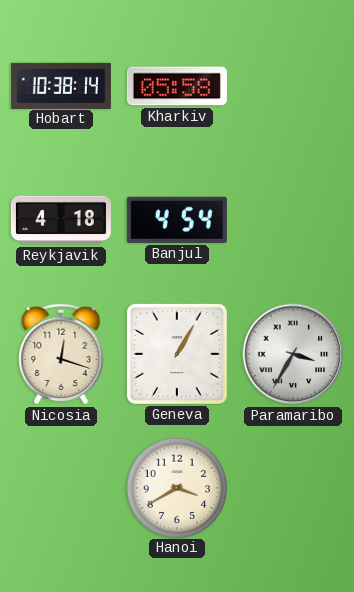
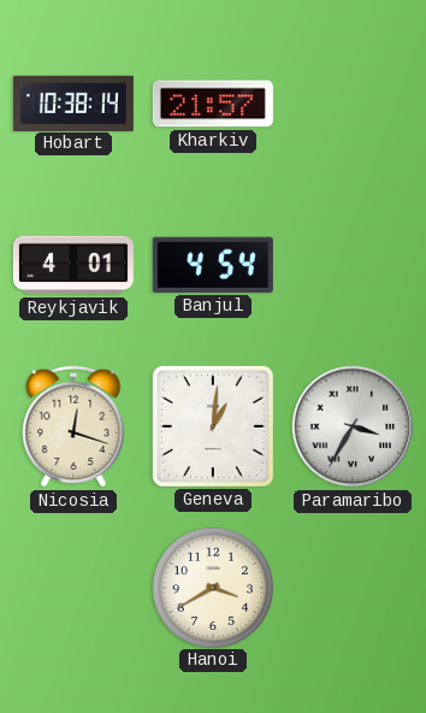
Kharkiv: 05:58 -> 21:57
Reykjavik: 4:18 -> 4:01
Geneva: 1:05 -> 1:01
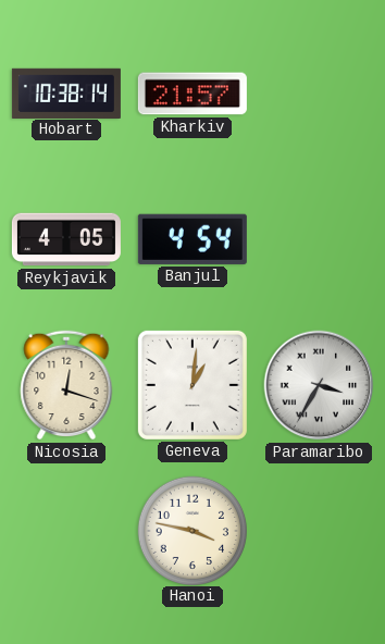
Reykjavik: 4:01 -> 4:05
Hanoi: 3:40 -> 3:47
